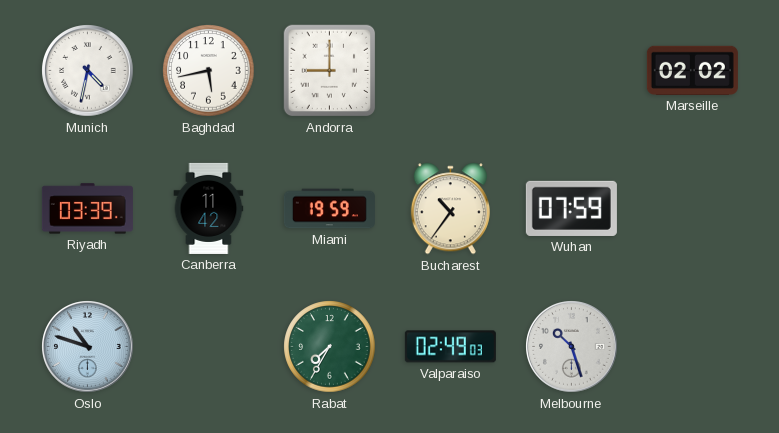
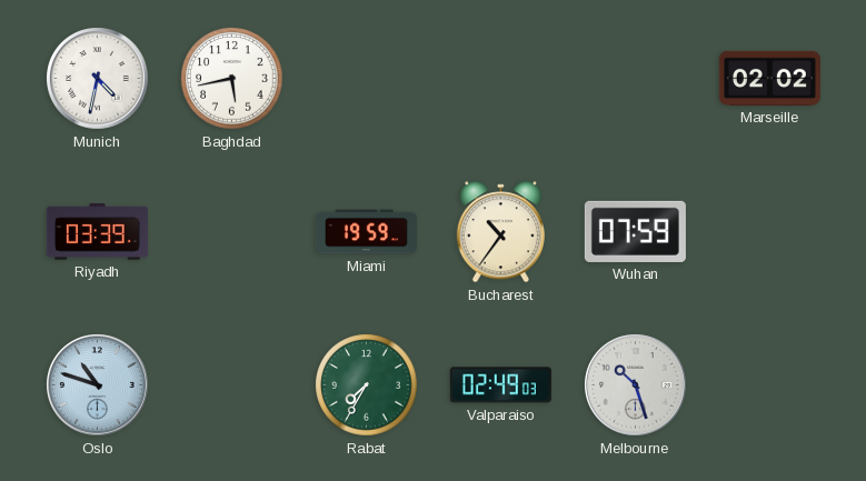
Andorra: 9:00 -> none
Canberra: 11:42 -> none
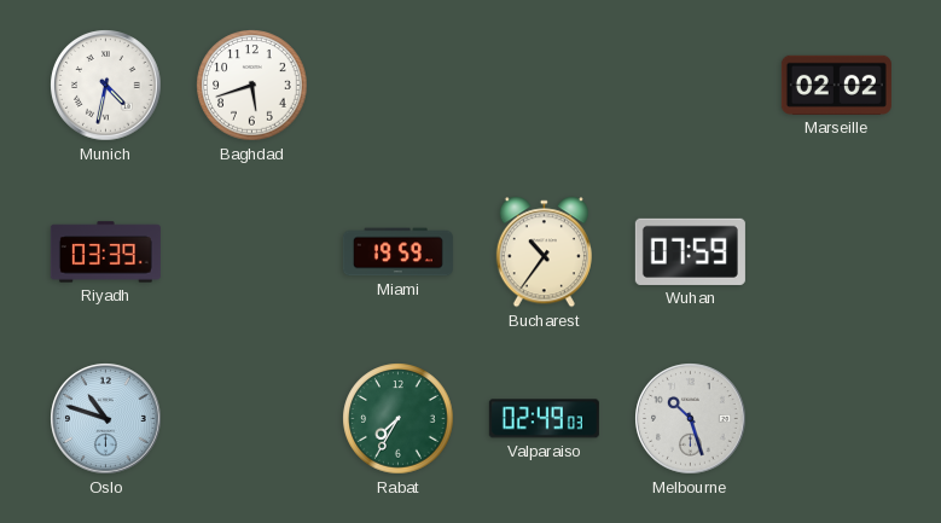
Baghdad: 5:43 -> 5:42
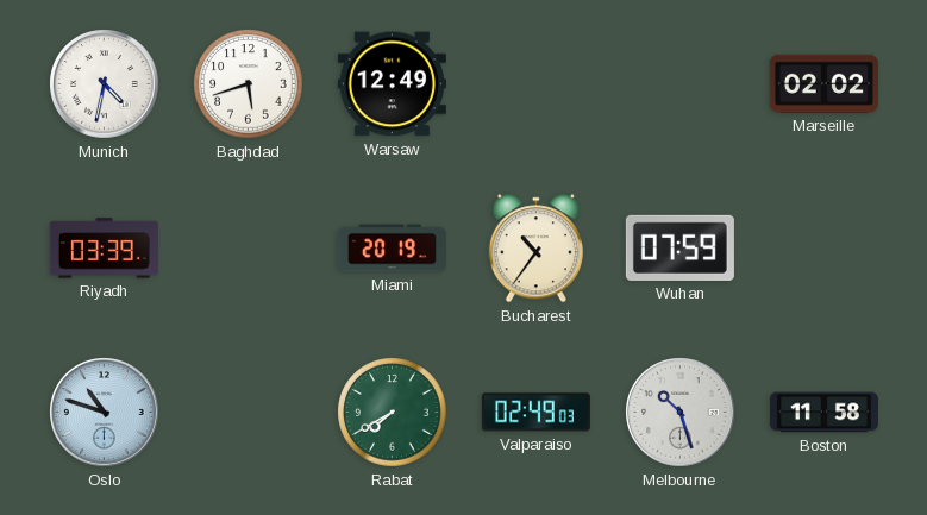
Warsaw: none -> 12:49
Miami: 19:59 -> 20:19
Rabat: 7:35 -> 7:40
Boston: none -> 11:58
